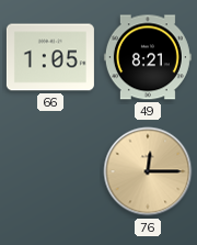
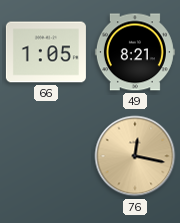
76: 12:15 -> 12:17
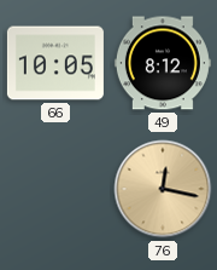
66: 1:05 -> 10:05
49: 8:21 -> 8:12
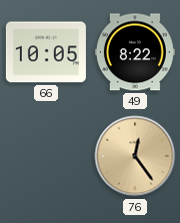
49: 8:12 -> 8:22
76: 12:17 -> 12:24
